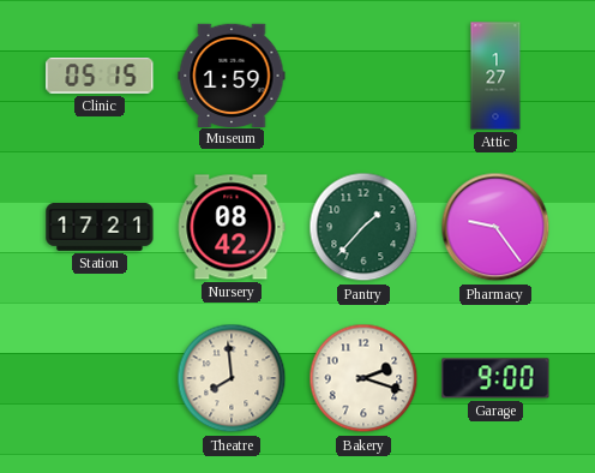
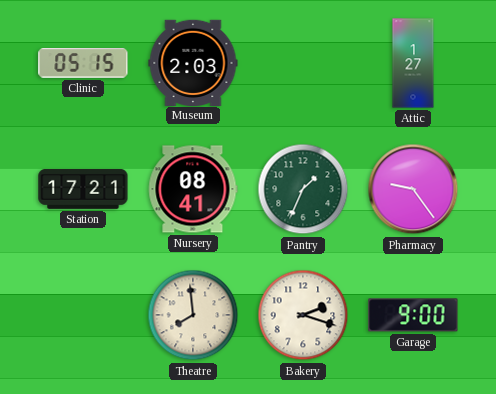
Museum: 1:59 -> 2:03
Nursery: 08:42 -> 08:41
Pantry: 1:37 -> 1:34
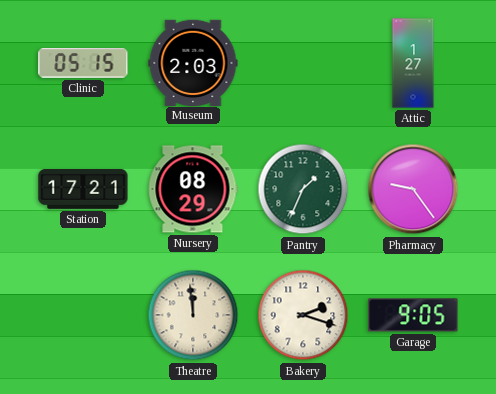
Nursery: 08:41 -> 08:29
Theatre: 7:59 -> 11:59
Garage: 9:00 -> 9:05
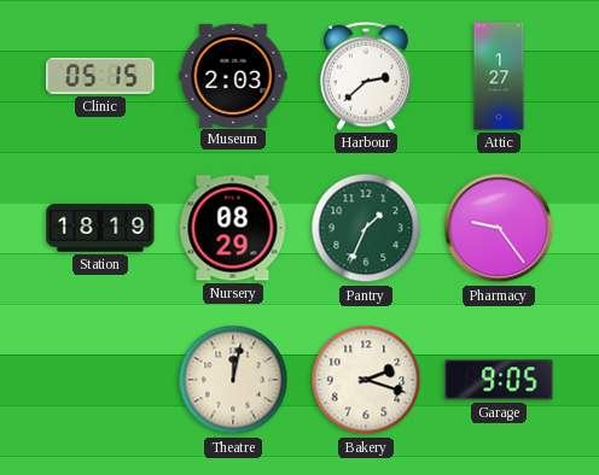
Harbour: none -> 2:38
Station: 17:21 -> 18:19
Theatre: 11:59 -> 12:02
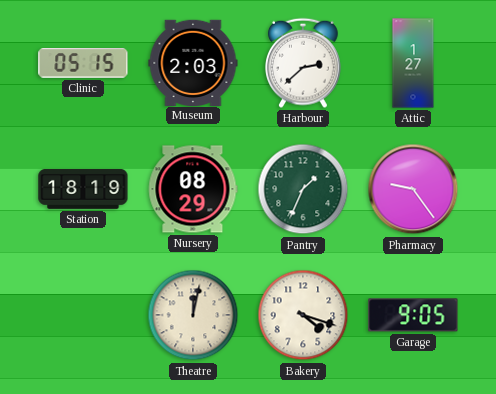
Bakery: 2:18 -> 4:18
